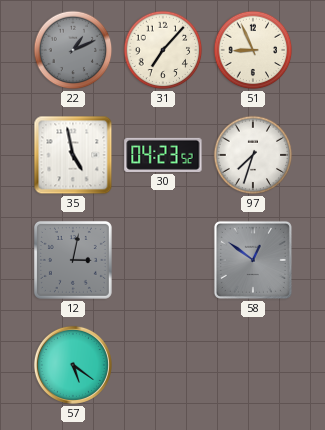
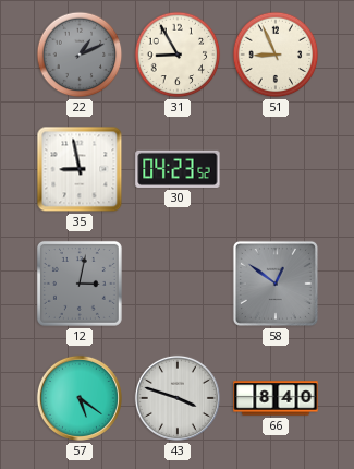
31: 7:07 -> 8:55
35: 4:58 -> 8:58
97: 7:33 -> none
43: none -> 3:48
66: none -> 8:40
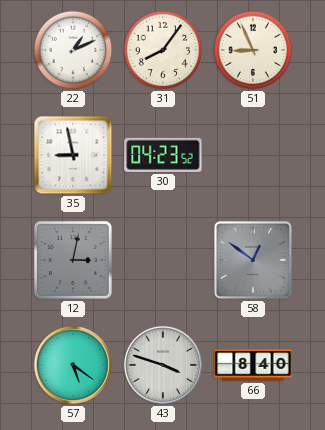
22 dial: grey -> white
31: 8:55 -> 8:06
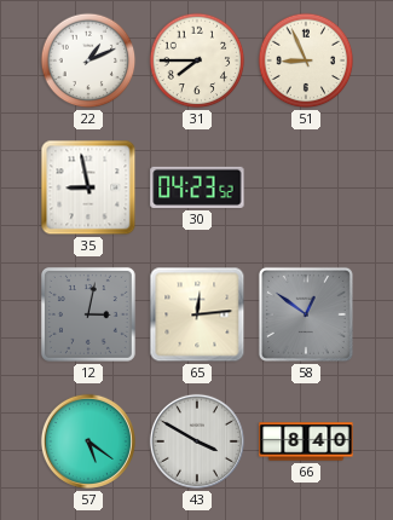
31: 8:06 -> 7:45
65: none -> 12:14
43: 3:48 -> 3:50
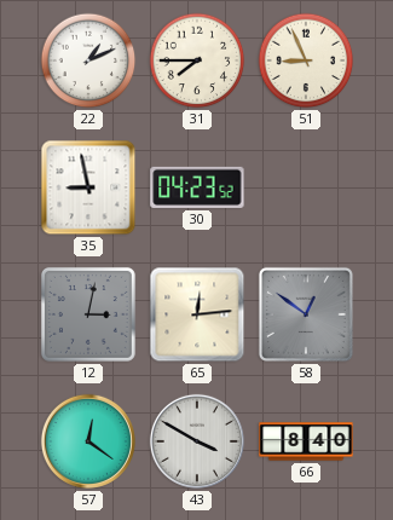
57: 5:21 -> 12:21
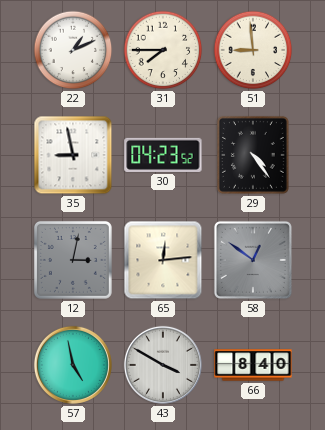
51: 8:56 -> 8:59
29: none -> 4:24
57: 12:21 -> 4:58
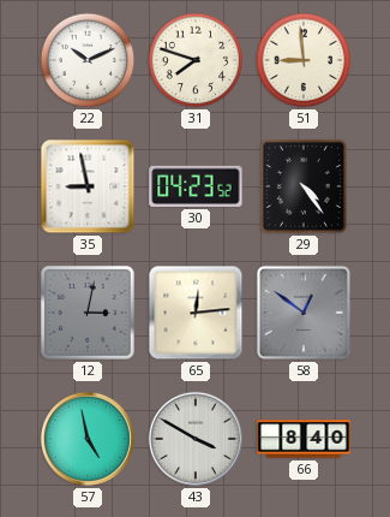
22: 1:11 -> 10:11
31: 7:45 -> 7:48
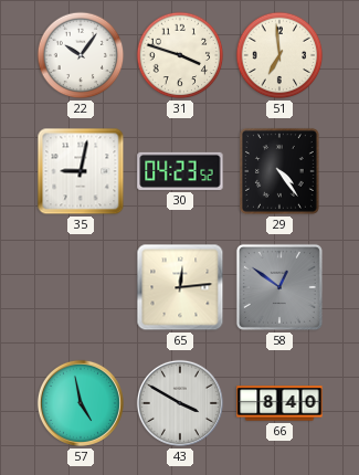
22: 10:11 -> 10:06
31: 7:48 -> 3:48
51: 8:59 -> 6:59
35: 8:58 -> 9:02
12: 3:02 -> none
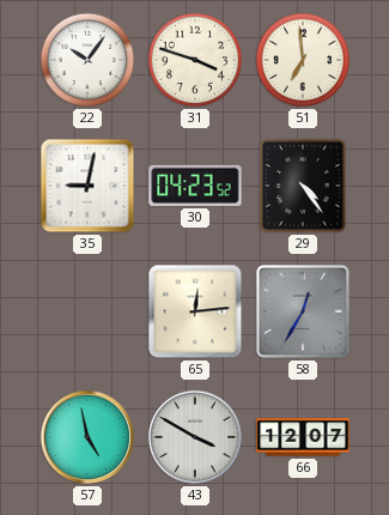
58: 12:51 -> 12:35
66: 8:40 -> 12:07
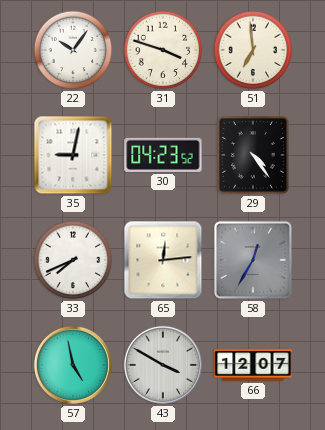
33: none -> 7:41
